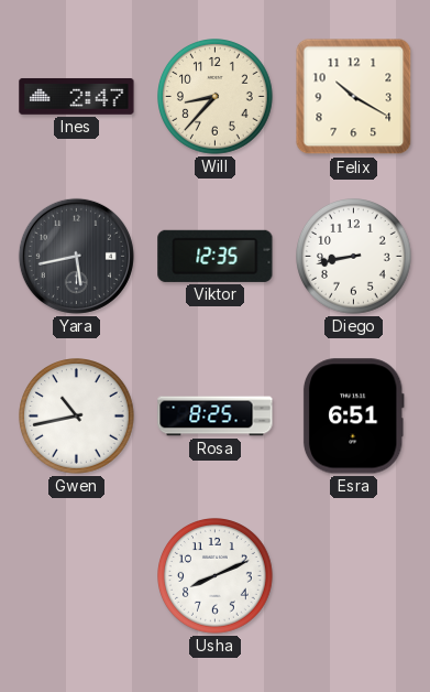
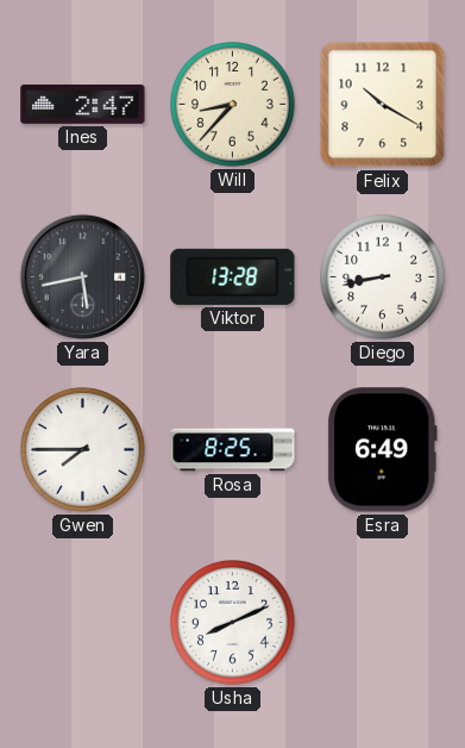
Viktor: 12:35 -> 13:28
Gwen: 10:43 -> 7:45
Esra: 6:51 -> 6:49
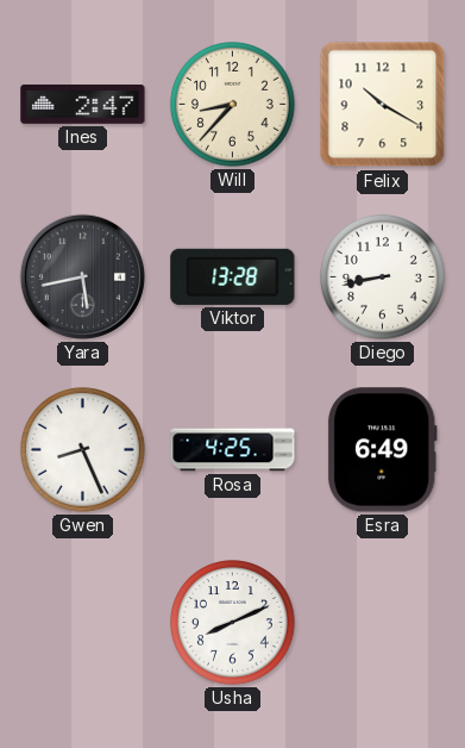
Gwen: 7:45 -> 8:26
Rosa: 8:25 -> 4:25
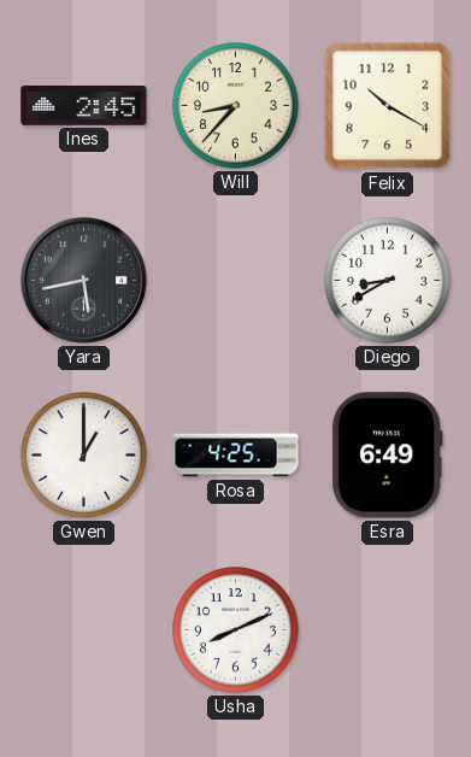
Ines: 2:47 -> 2:45
Viktor: 13:28 -> none
Diego: 8:43 -> 8:40
Gwen: 8:26 -> 1:00
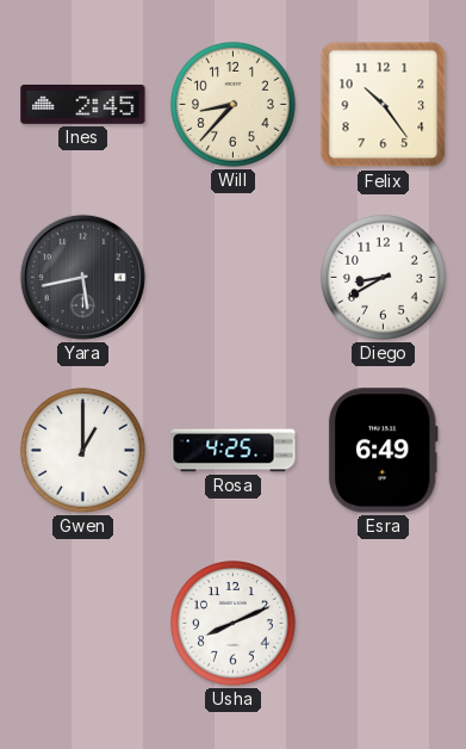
Felix: 10:20 -> 10:24
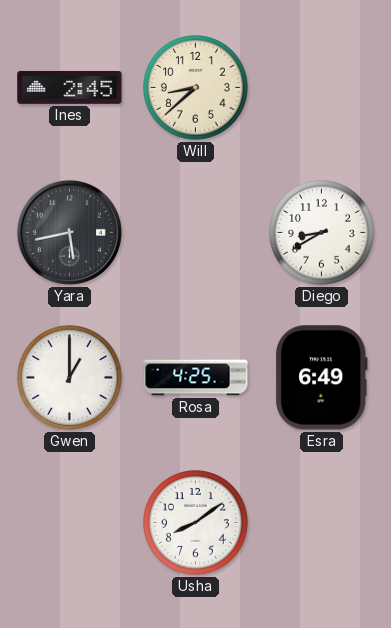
Will: 8:37 -> 8:38
Felix: 10:24 -> none
Usha: 8:11 -> 8:09
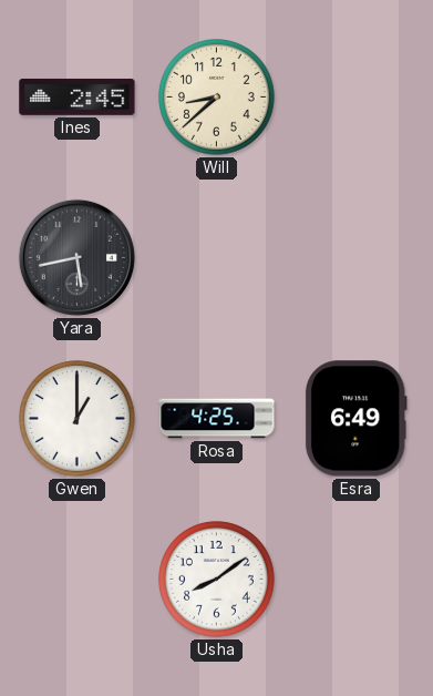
Diego: 8:40 -> none
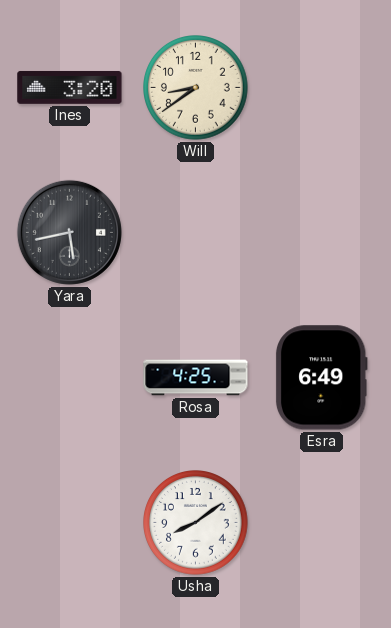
Ines: 2:45 -> 3:20
Will: 8:38 -> 8:39
Gwen: 1:00 -> none
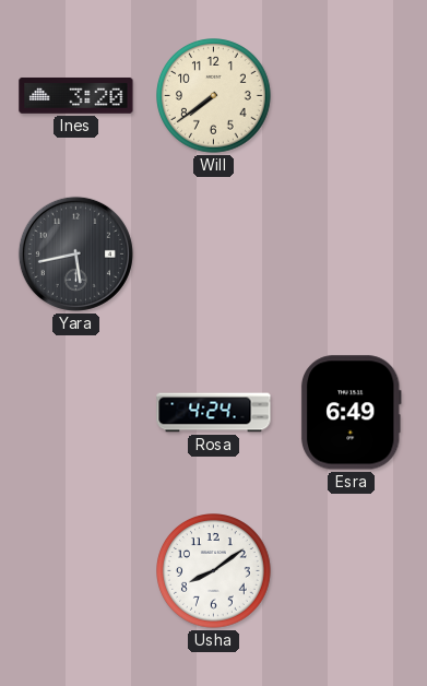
Will: 8:39 -> 7:39
Rosa: 4:25 -> 4:24
